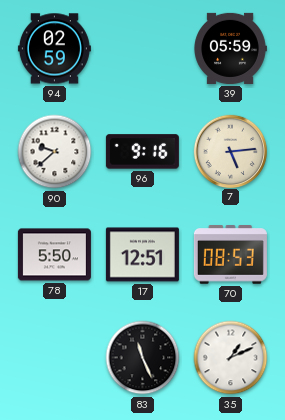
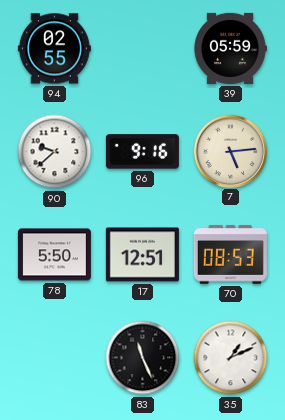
94: 02:59 -> 02:55
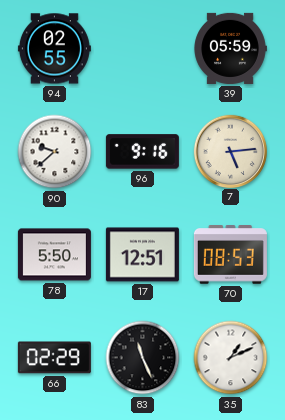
66: none -> 02:29
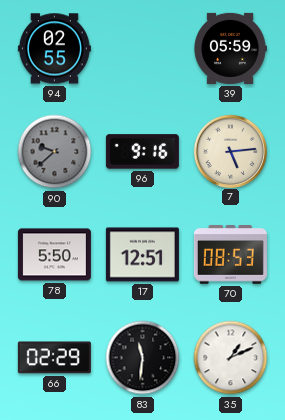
90 dial: white -> grey
83: 11:26 -> 11:31
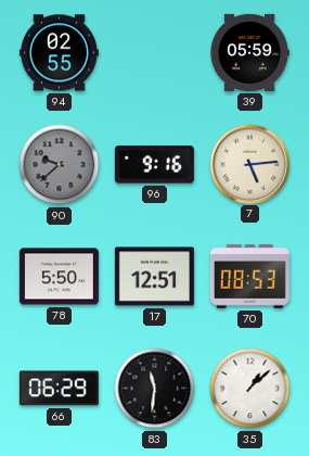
66: 02:29 -> 06:29
35: 1:11 -> 1:08
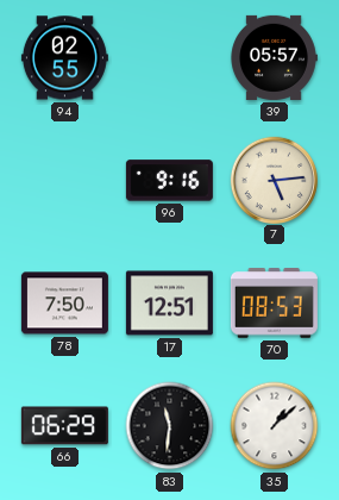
39: 05:59 -> 05:57
90: 9:38 -> none
78: 5:50 -> 7:50
